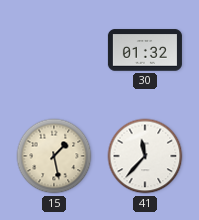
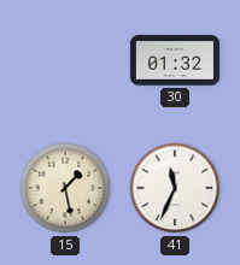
41: 11:37 -> 11:34
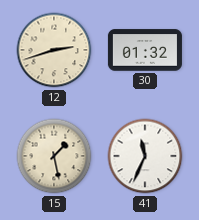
12: none -> 2:42
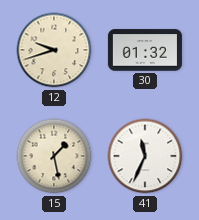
12: 2:42 -> 9:42
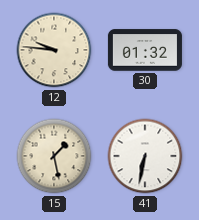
12: 9:42 -> 9:46
41: 11:34 -> 6:32
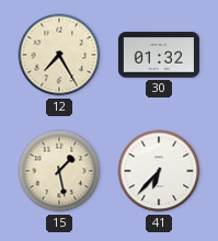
12: 9:46 -> 7:25
41: 6:32 -> 6:37
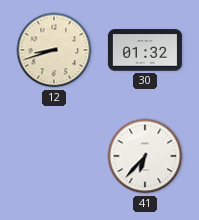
12: 7:25 -> 8:42
15: 1:28 -> none
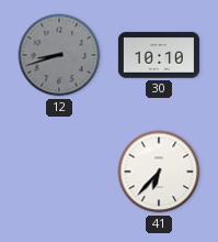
12 dial: cream -> grey
30: 01:32 -> 10:10
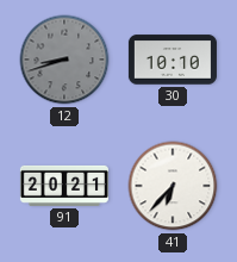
91: none -> 20:21
